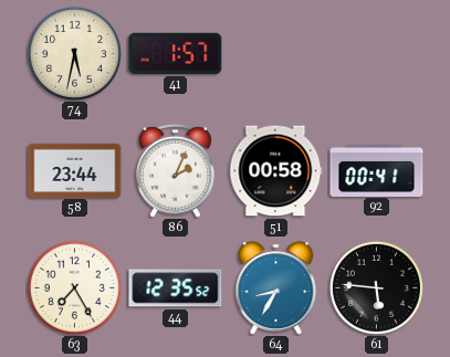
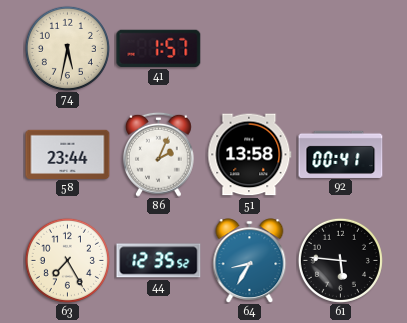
51: 00:58 -> 13:58
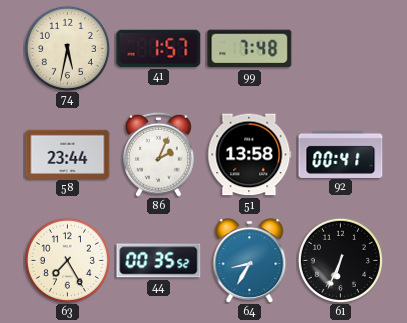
99: none -> 7:48
44: 12:35 -> 00:35
61: 5:46 -> 6:34
